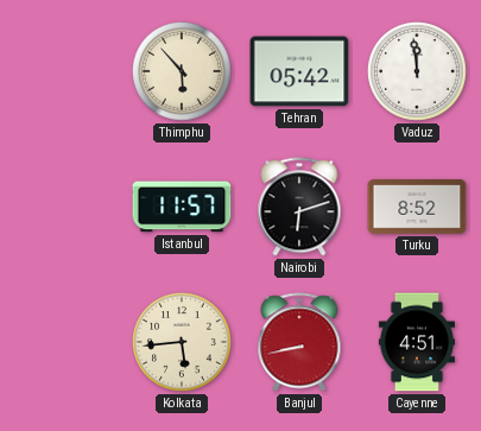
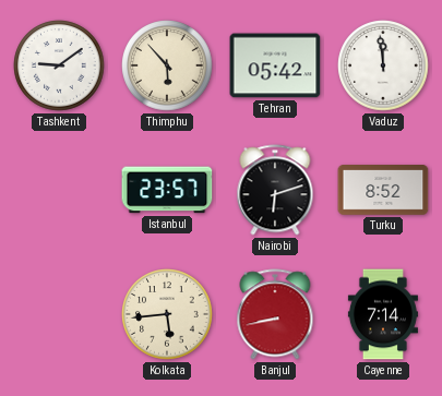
Tashkent: none -> 9:09
Istanbul: 11:57 -> 23:57
Cayenne: 4:51 -> 7:14
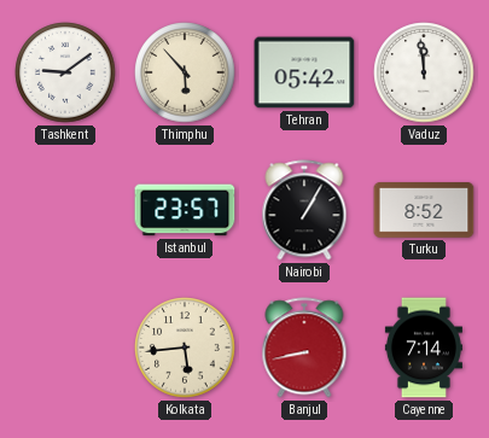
Nairobi: 6:12 -> 1:05
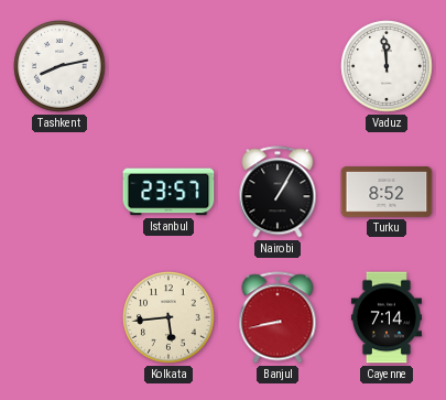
Tashkent: 9:09 -> 8:13
Thimphu: 5:53 -> none
Tehran: 05:42 -> none
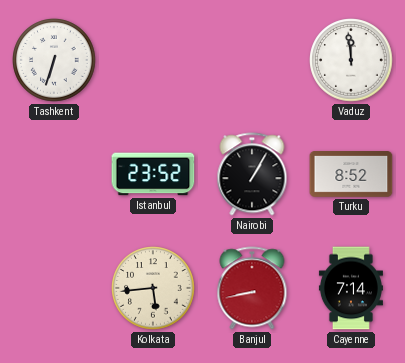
Tashkent: 8:13 -> 6:33
Istanbul: 23:57 -> 23:52
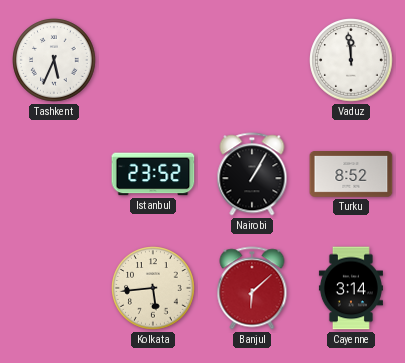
Tashkent: 6:33 -> 5:34
Banjul: 8:43 -> 6:08
Cayenne: 7:14 -> 3:14
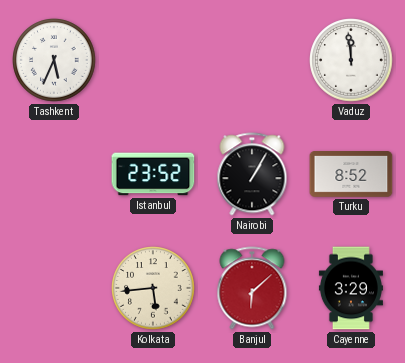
Cayenne: 3:14 -> 3:29
